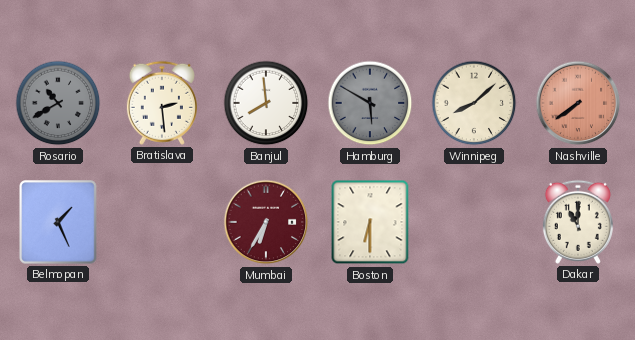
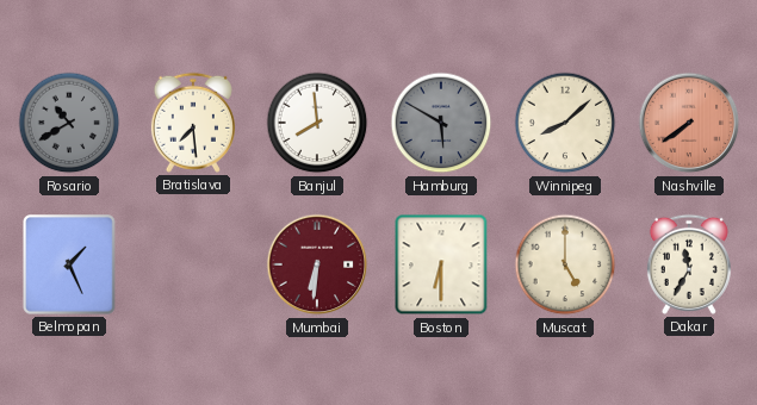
Bratislava: 2:29 -> 7:29
Mumbai: 6:35 -> 6:31
Muscat: none -> 5:00
Dakar: 11:00 -> 11:35
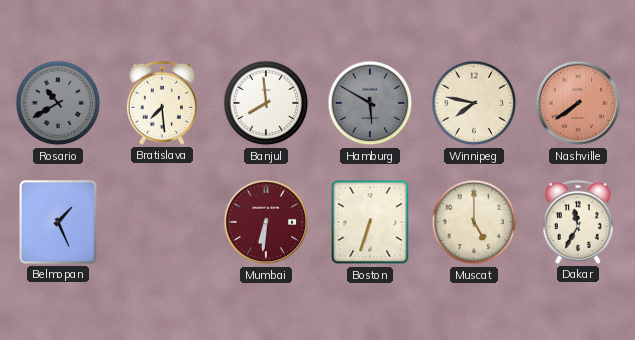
Winnipeg: 8:08 -> 7:47
Boston: 6:30 -> 6:33
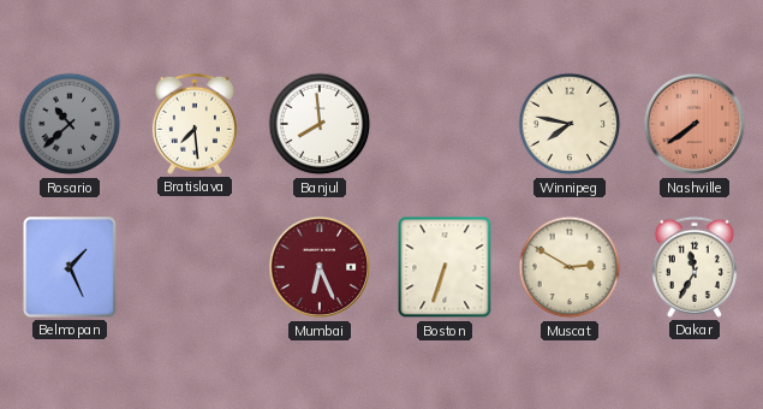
Rosario: 10:40 -> 10:38
Hamburg: 5:50 -> none
Mumbai: 6:31 -> 6:26
Muscat: 5:00 -> 2:50
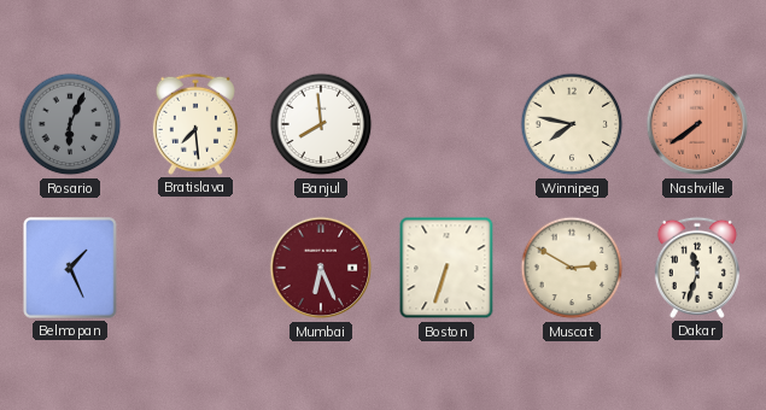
Rosario: 10:38 -> 6:04
Dakar: 11:35 -> 11:33
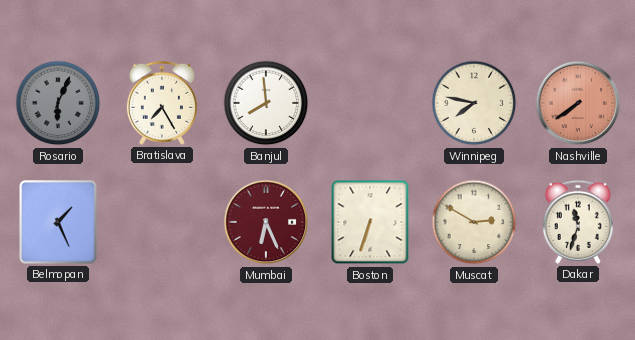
Bratislava: 7:29 -> 7:25
